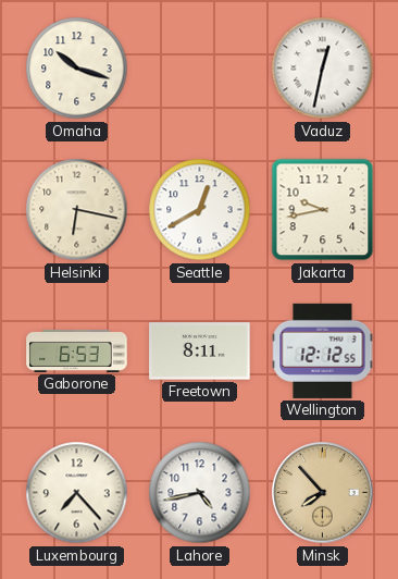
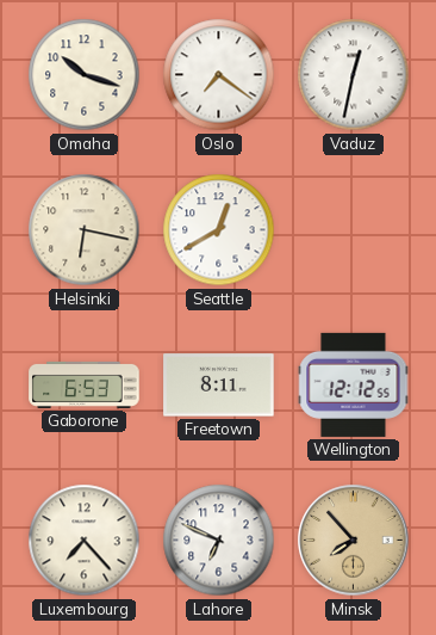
Oslo: none -> 7:21
Jakarta: 9:43 -> none
Lahore: 4:43 -> 6:49
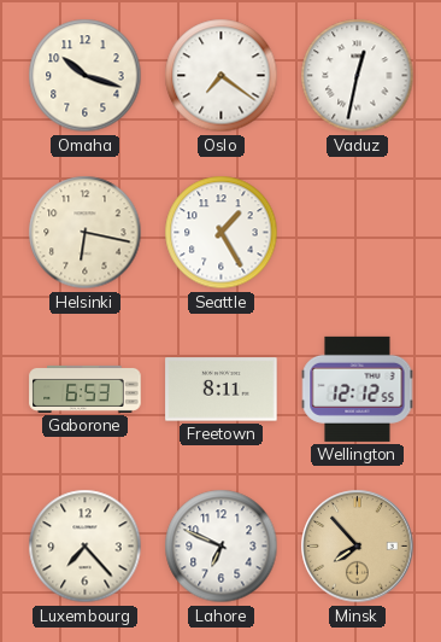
Seattle: 12:40 -> 1:25
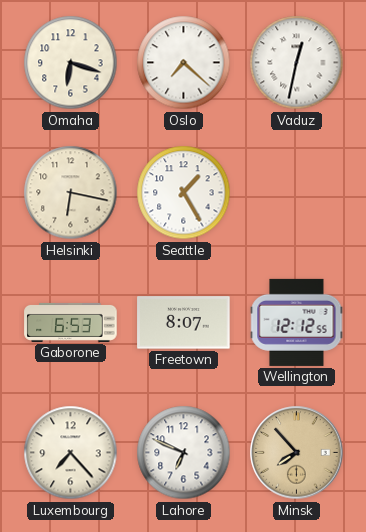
Omaha: 10:18 -> 6:18
Oslo: 7:21 -> 7:22
Freetown: 8:11 -> 8:07
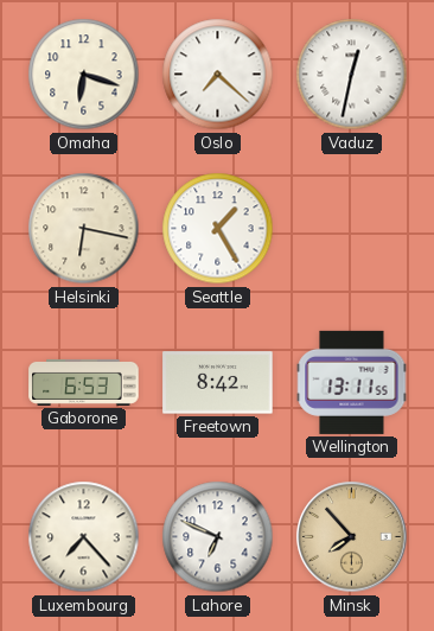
Freetown: 8:07 -> 8:42
Wellington: 12:12 -> 13:11
